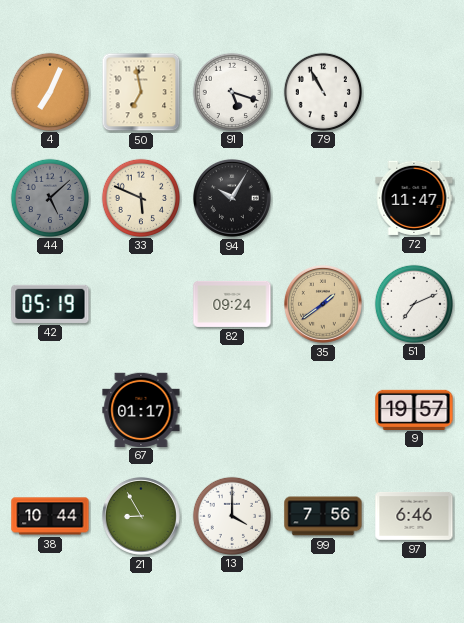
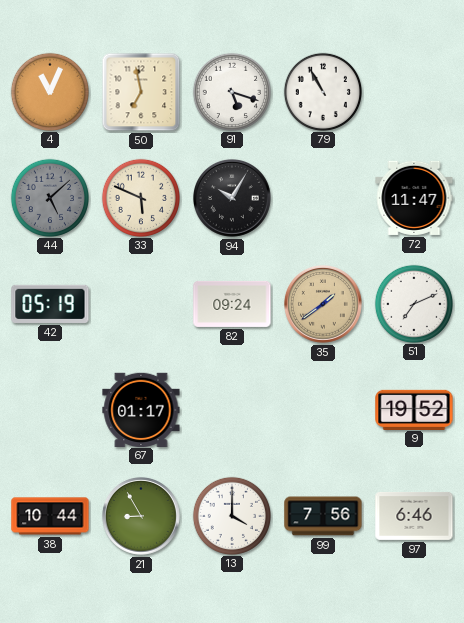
4: 7:04 -> 11:04
9: 19:57 -> 19:52
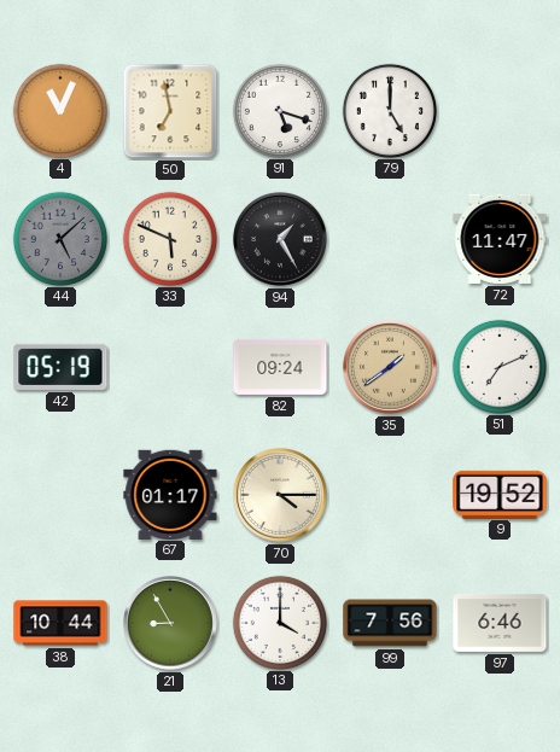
79: 10:55 -> 5:00
94: 10:05 -> 1:25
70: none -> 4:15
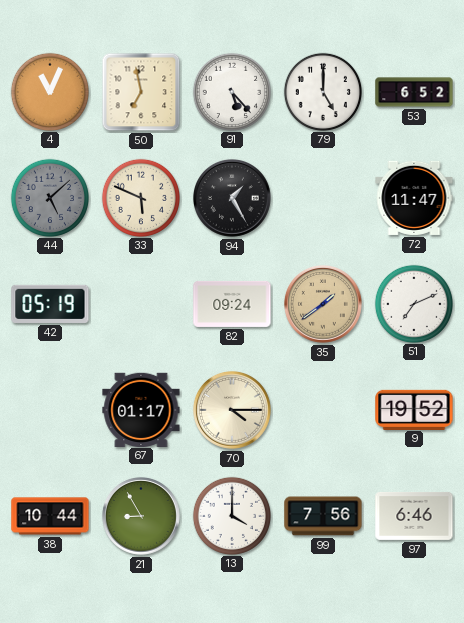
91: 5:18 -> 5:23
53: none -> 6:52
